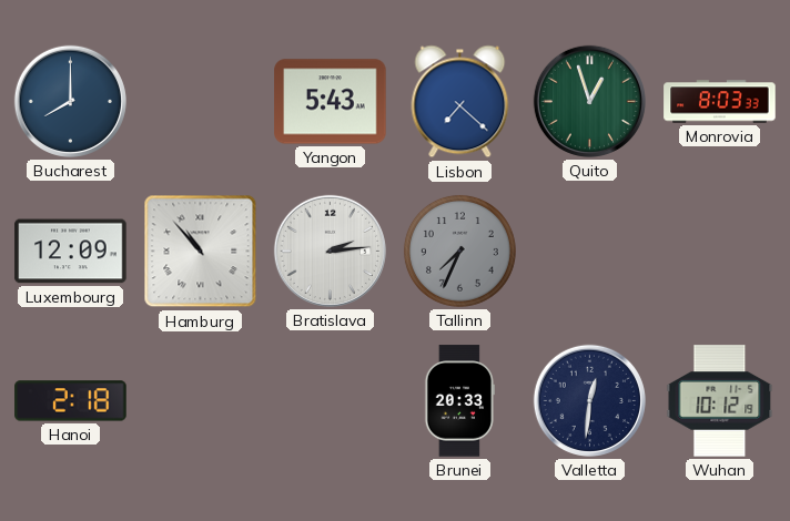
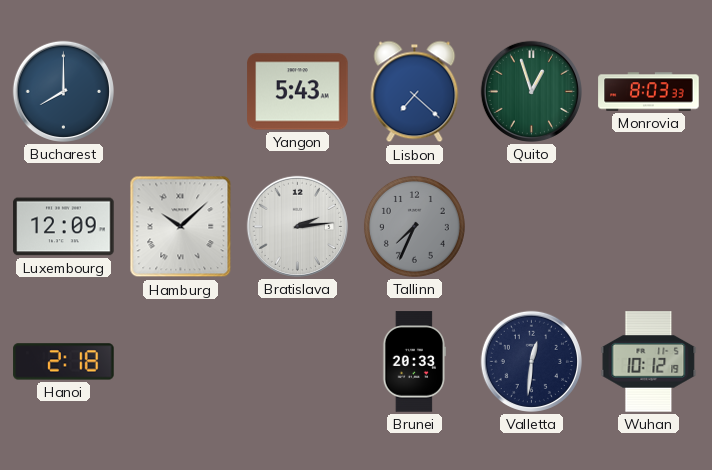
Hamburg: 10:53 -> 10:08
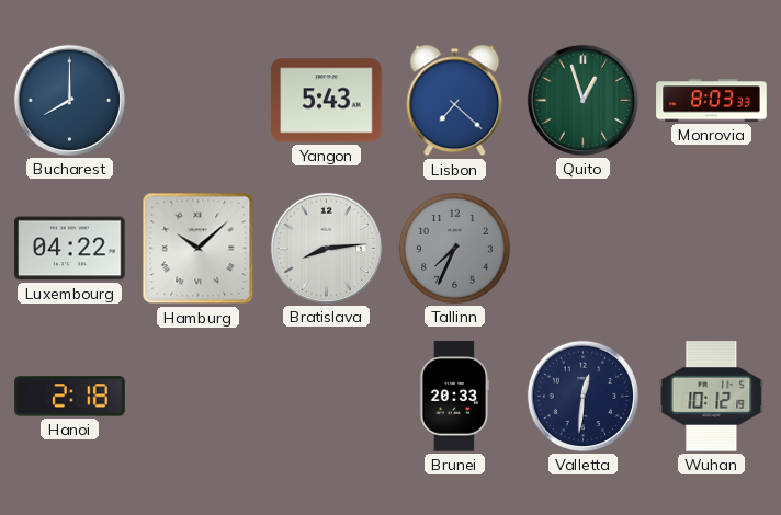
Luxembourg: 12:09 -> 04:22
Bratislava: 2:14 -> 8:14
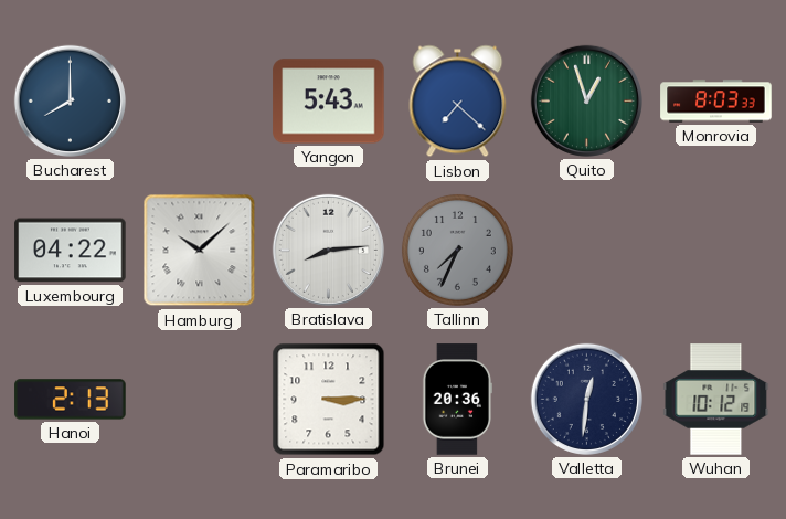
Hanoi: 2:18 -> 2:13
Paramaribo: none -> 3:15
Brunei: 20:33 -> 20:36
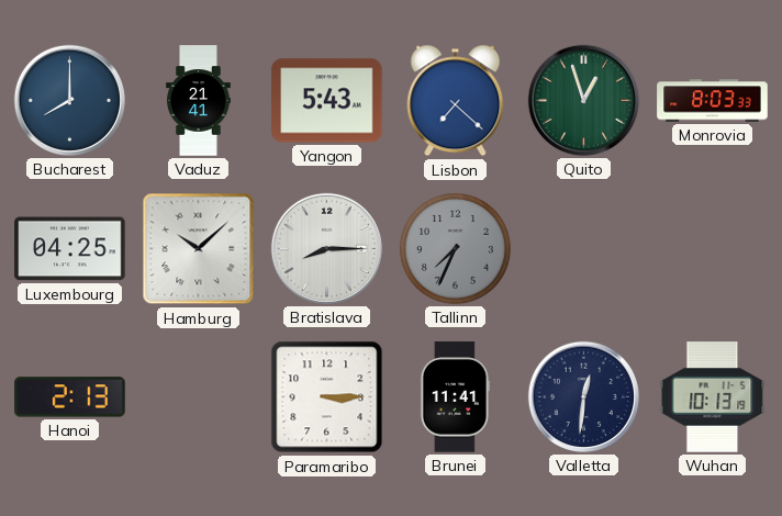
Vaduz: none -> 21:41
Luxembourg: 04:22 -> 04:25
Bratislava: 8:14 -> 8:15
Brunei: 20:36 -> 11:41
Wuhan: 10:12 -> 10:13
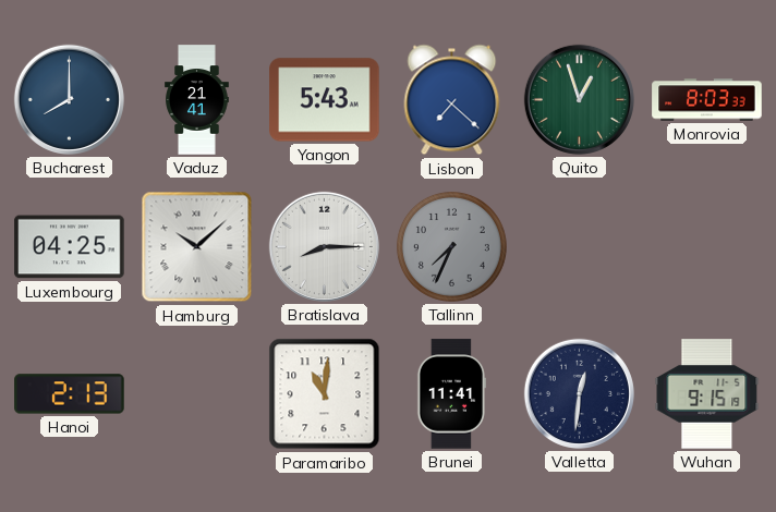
Paramaribo: 3:15 -> 11:01
Wuhan: 10:13 -> 9:15
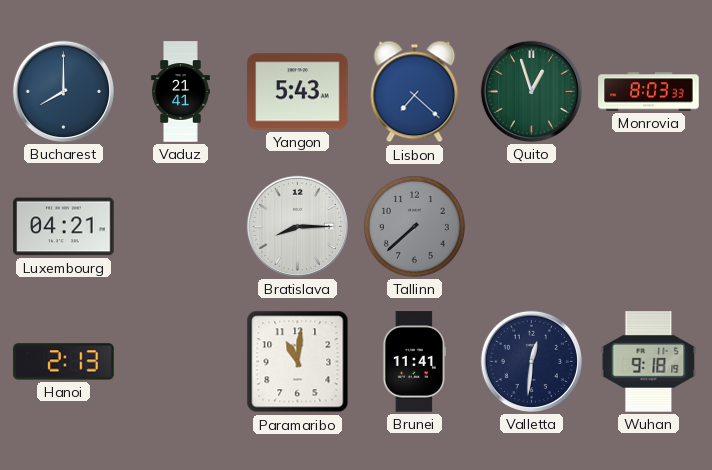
Luxembourg: 04:25 -> 04:21
Hamburg: 10:08 -> none
Tallinn: 7:34 -> 7:38
Wuhan: 9:15 -> 9:18
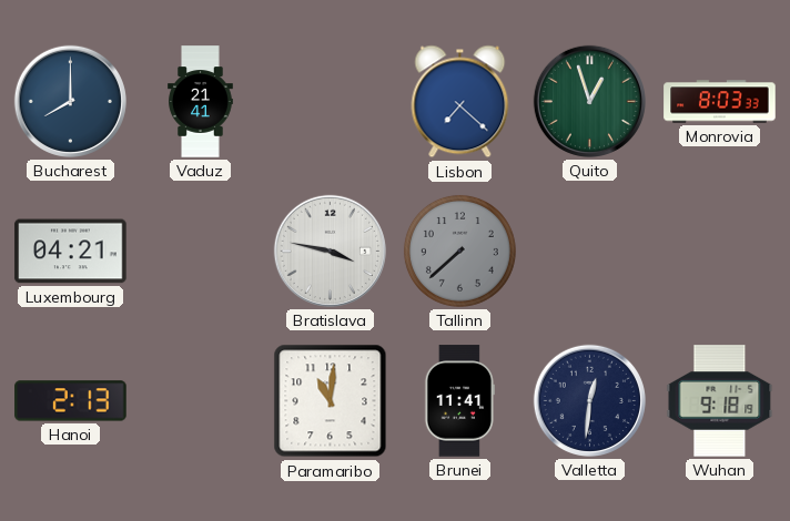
Yangon: 5:43 -> none
Bratislava: 8:15 -> 3:47
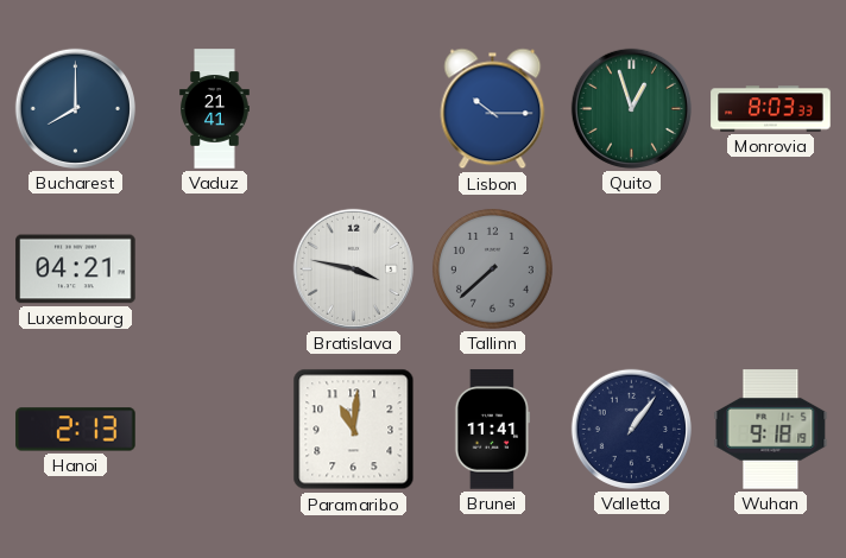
Lisbon: 7:22 -> 10:15
Valletta: 12:31 -> 1:06
